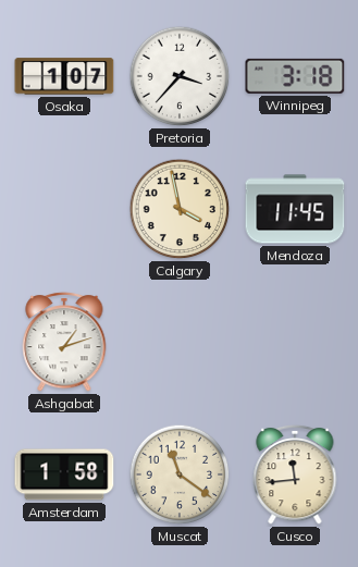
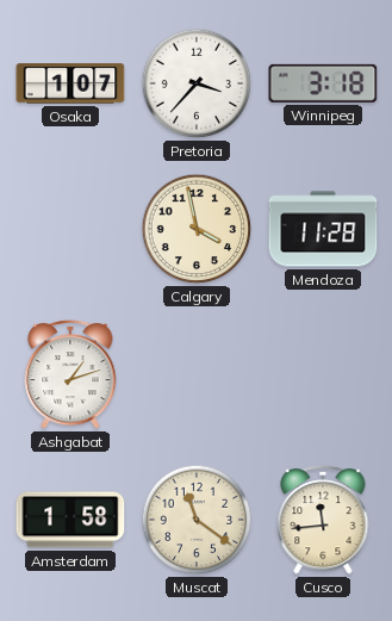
Mendoza: 11:45 -> 11:28
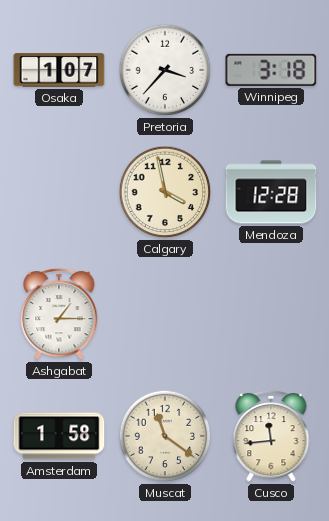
Mendoza: 11:28 -> 12:28
Ashgabat: 1:12 -> 1:15
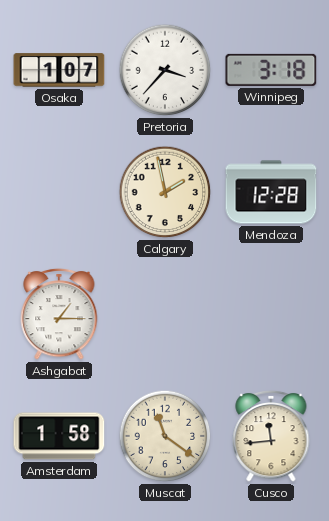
Calgary: 3:58 -> 1:58
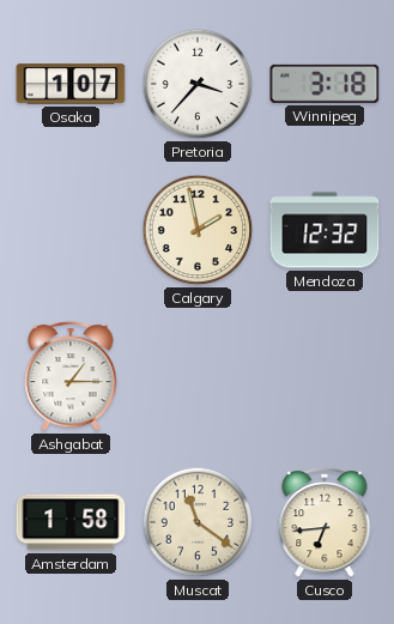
Mendoza: 12:28 -> 12:32
Cusco: 11:44 -> 6:44
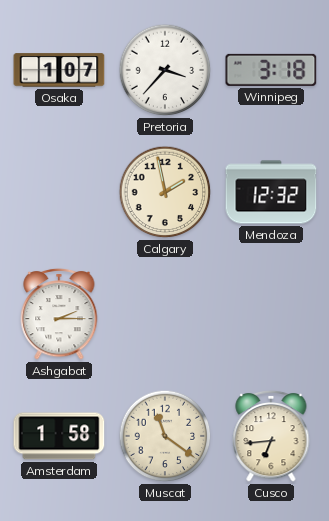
Ashgabat: 1:15 -> 2:15
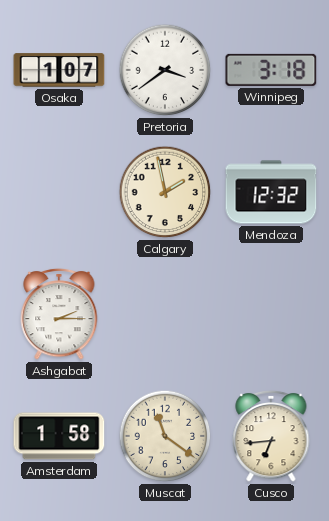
Pretoria: 3:37 -> 3:39
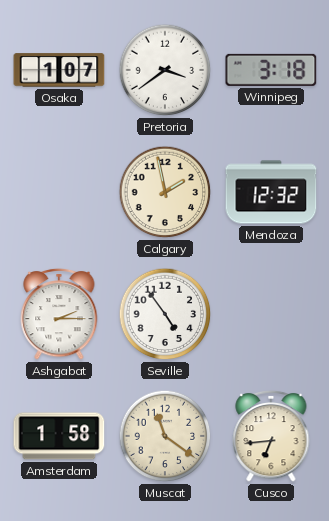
Seville: none -> 4:54
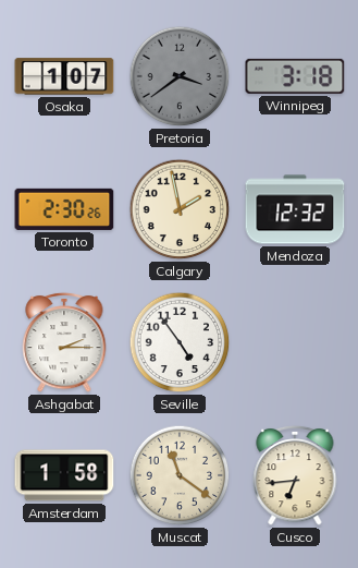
Pretoria dial: white -> grey
Toronto: none -> 2:30
